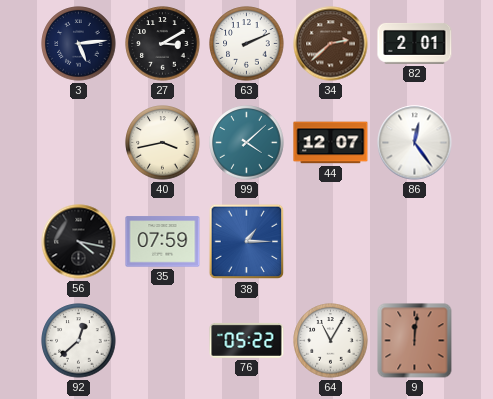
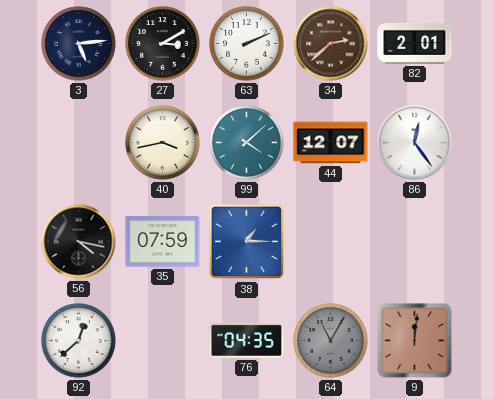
76: 05:22 -> 04:35
64 dial: white -> grey
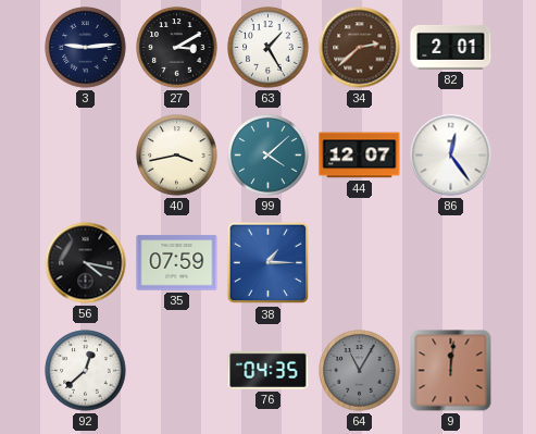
3: 5:14 -> 9:14
63: 2:11 -> 1:25
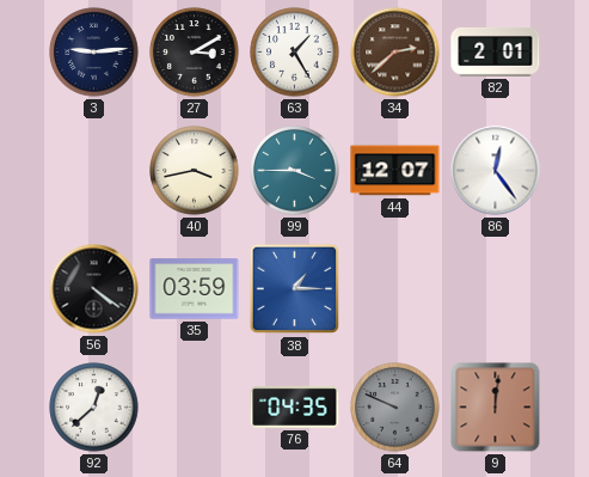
99: 4:08 -> 3:45
56: 4:17 -> 4:21
35: 07:59 -> 03:59
64: 11:05 -> 9:49
